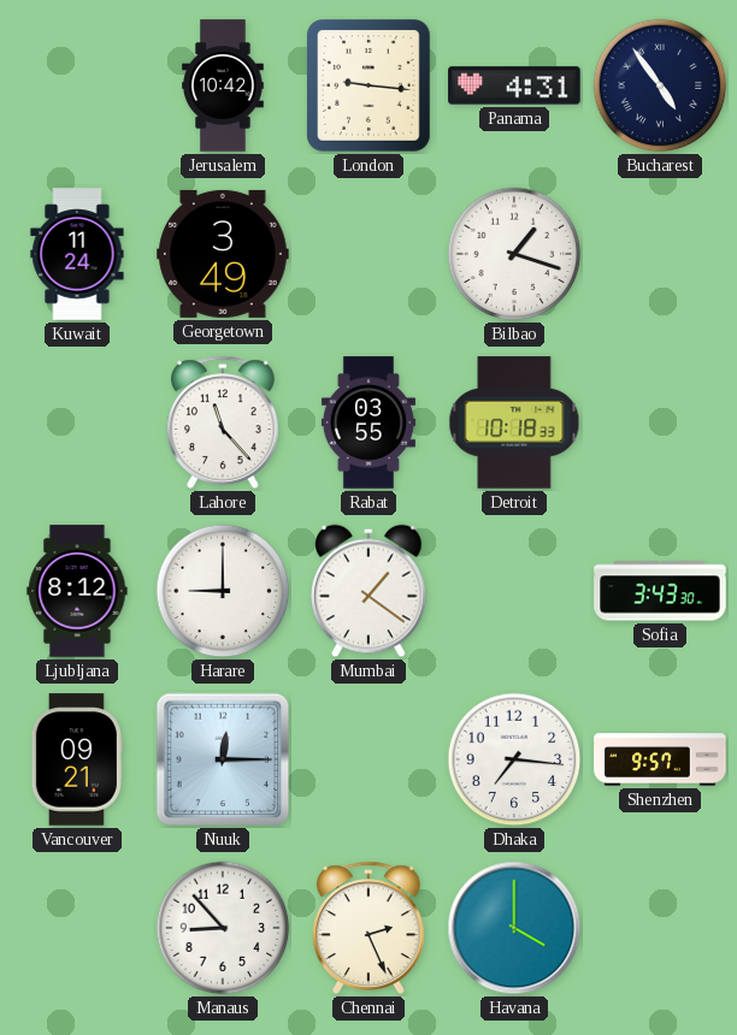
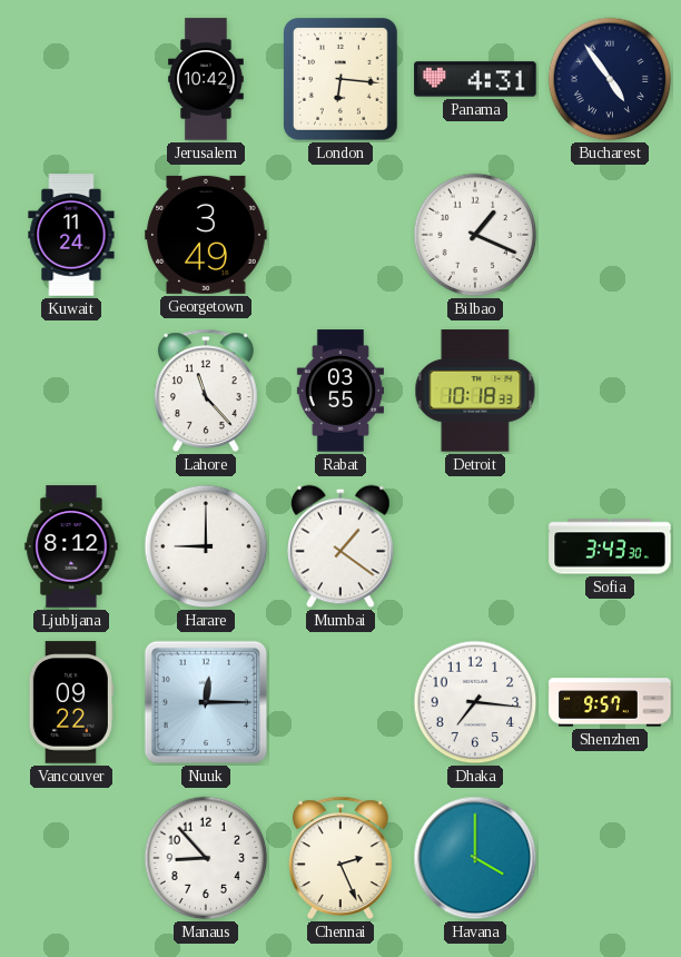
London: 9:16 -> 6:16
Bilbao: 1:18 -> 1:19
Vancouver: 09:21 -> 09:22
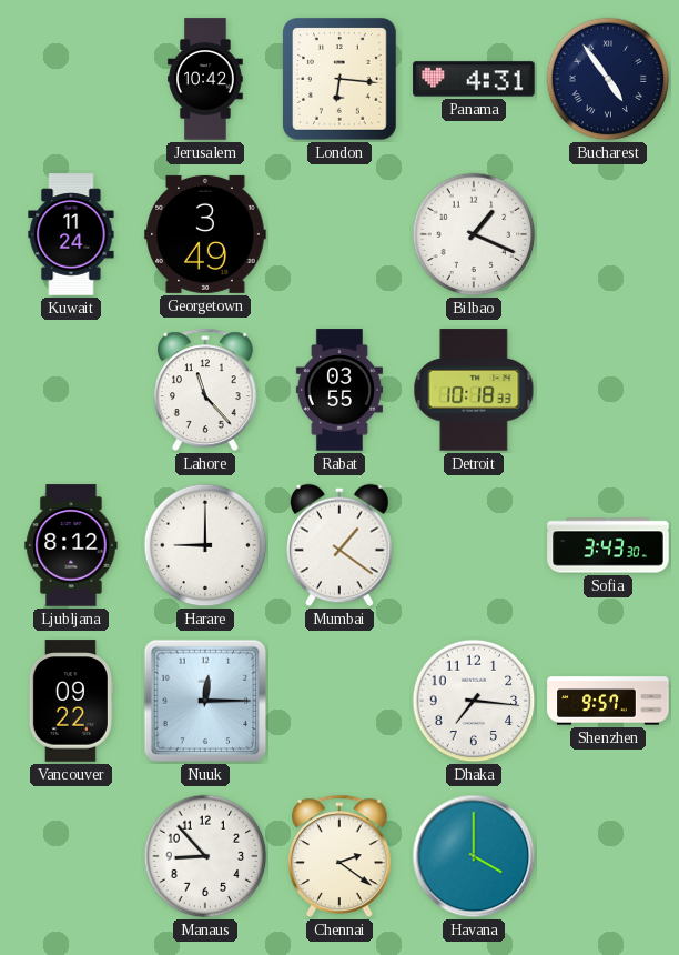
Chennai: 2:26 -> 2:21
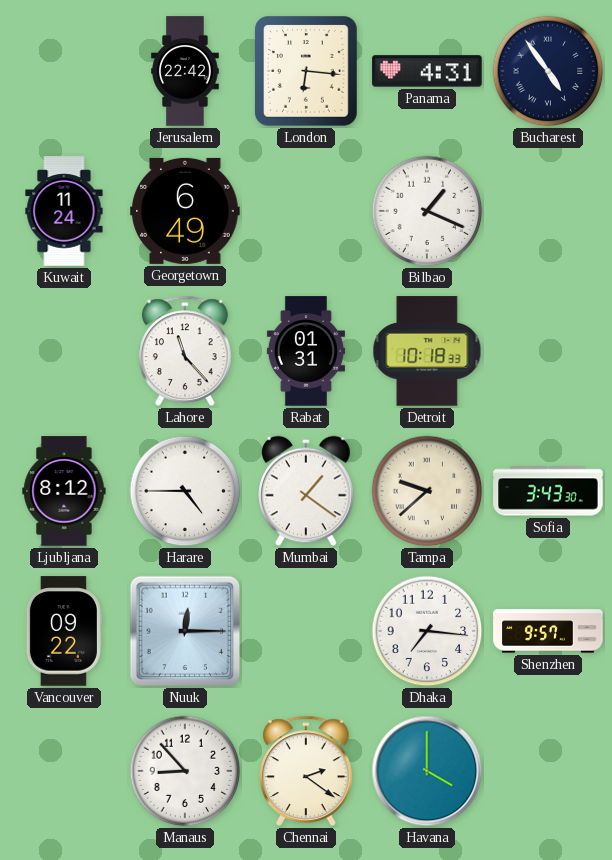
Jerusalem: 10:42 -> 22:42
Georgetown: 3:49 -> 6:49
Rabat: 03:55 -> 01:31
Harare: 9:00 -> 4:45
Tampa: none -> 9:38
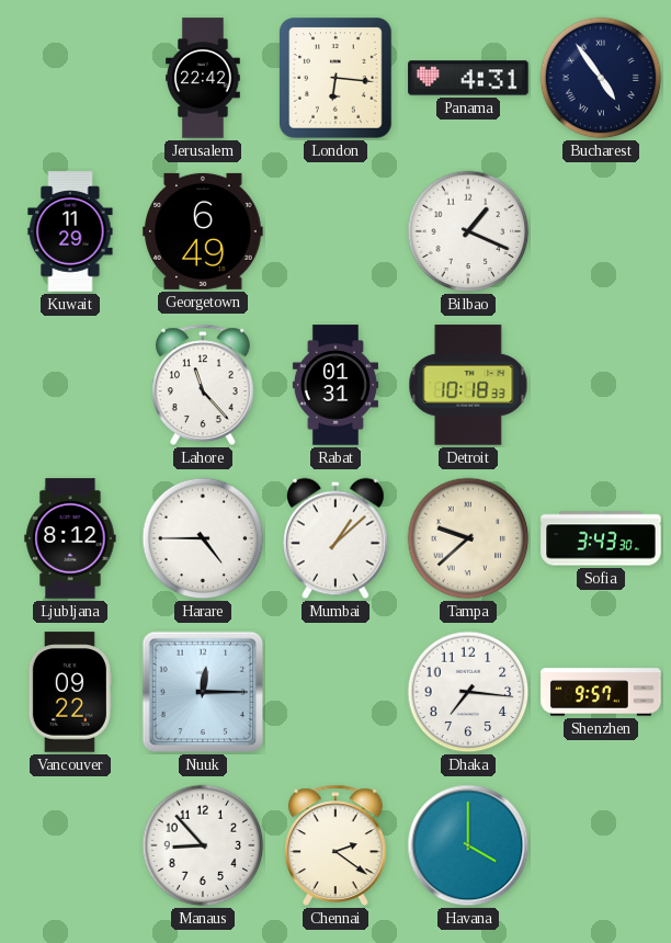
Kuwait: 11:24 -> 11:29
Mumbai: 1:21 -> 1:08
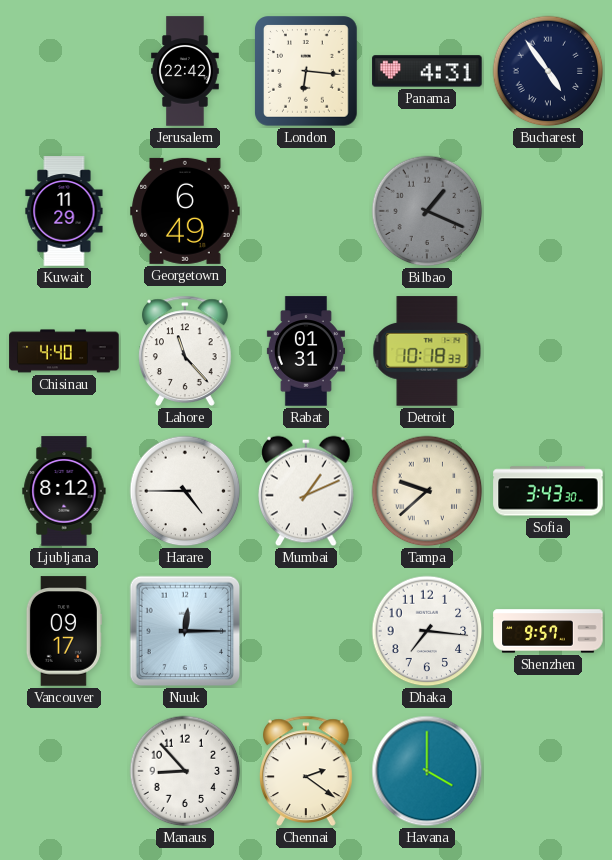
Bilbao dial: white -> grey
Chisinau: none -> 4:40
Mumbai: 1:08 -> 1:11
Vancouver: 09:22 -> 09:17
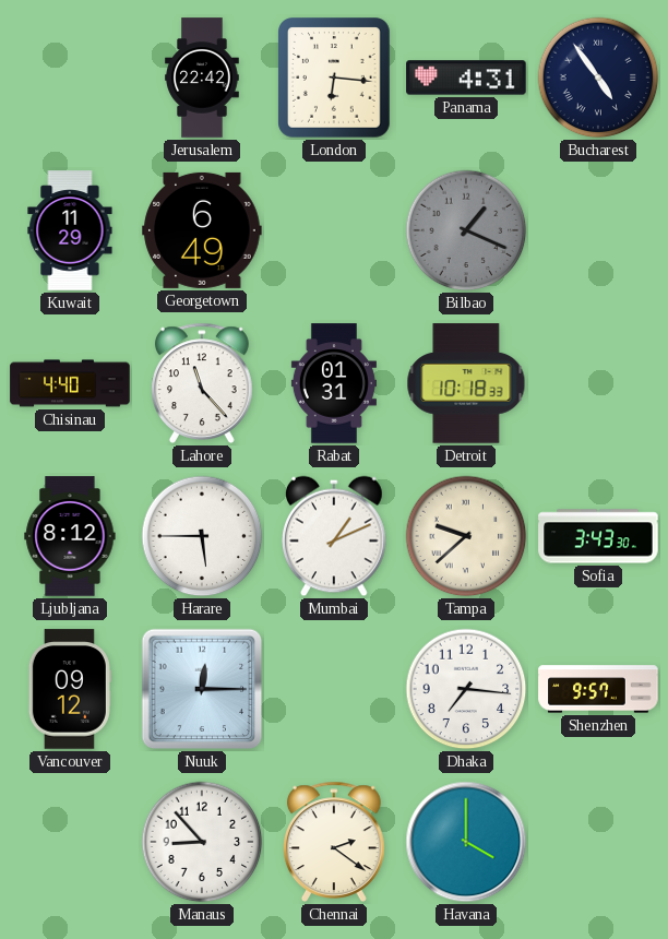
Harare: 4:45 -> 5:45
Vancouver: 09:17 -> 09:12
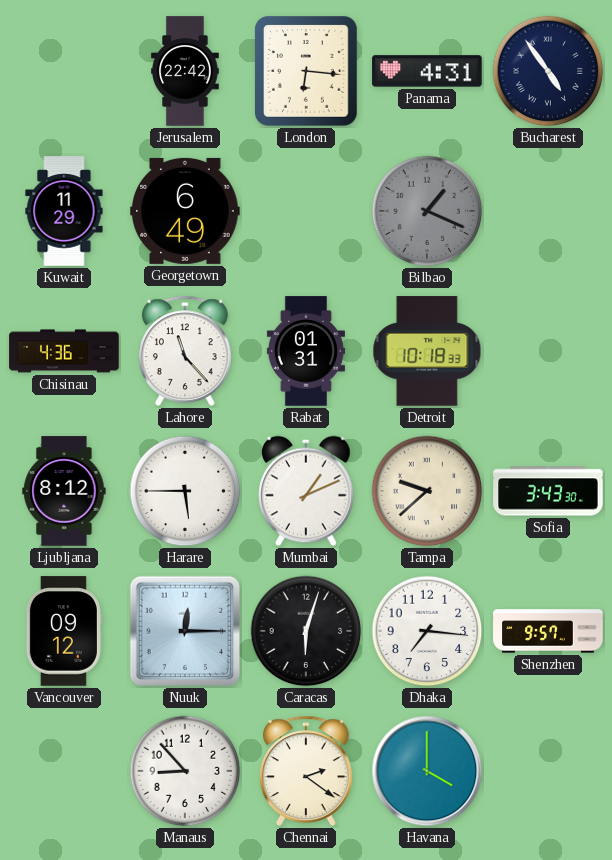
Chisinau: 4:40 -> 4:36
Caracas: none -> 6:03
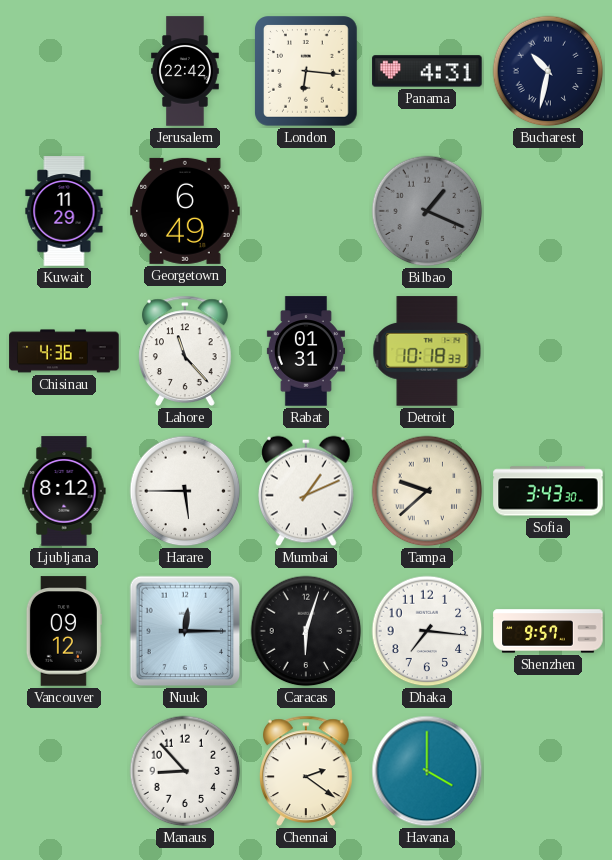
Bucharest: 4:54 -> 10:32
